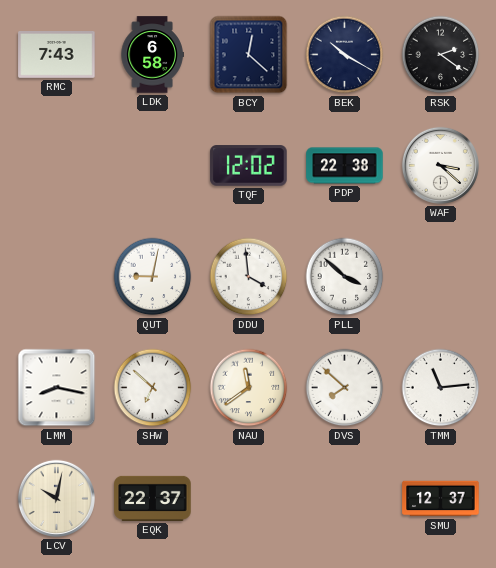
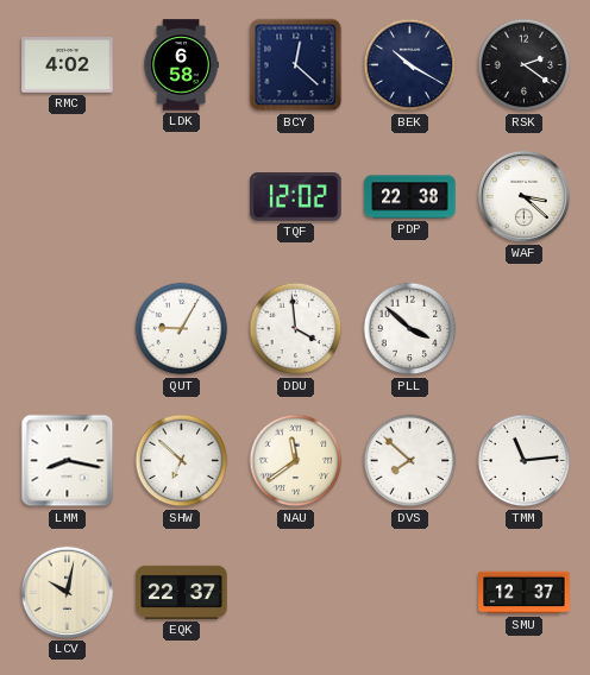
RMC: 7:43 -> 4:02
QUT: 9:02 -> 9:05
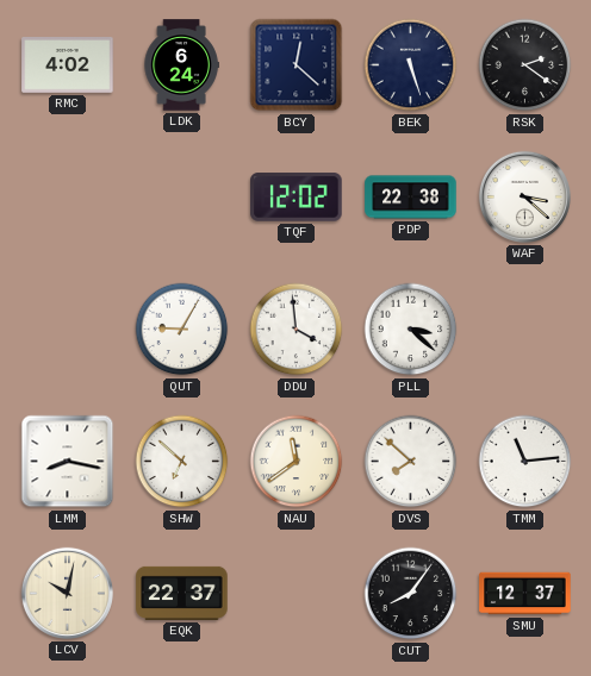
LDK: 6:58 -> 6:24
BEK: 10:20 -> 5:27
PLL: 3:52 -> 3:22
CUT: none -> 8:06
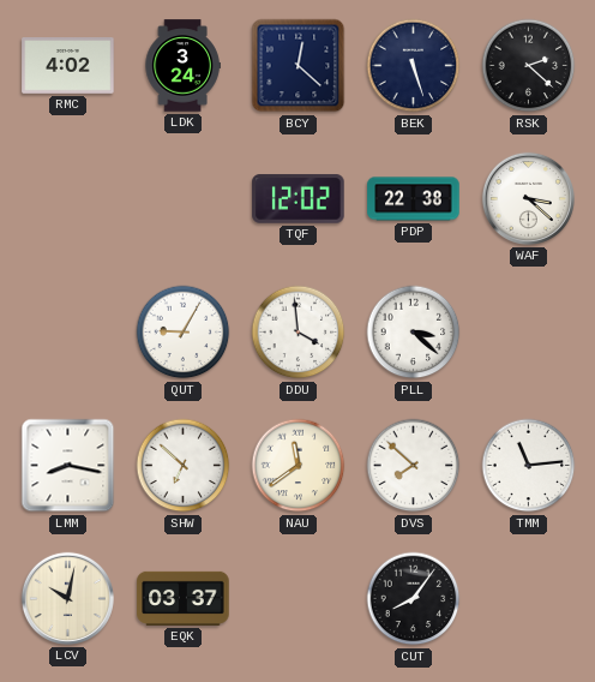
LDK: 6:24 -> 3:24
RSK: 2:21 -> 2:22
EQK: 22:37 -> 03:37
SMU: 12:37 -> none
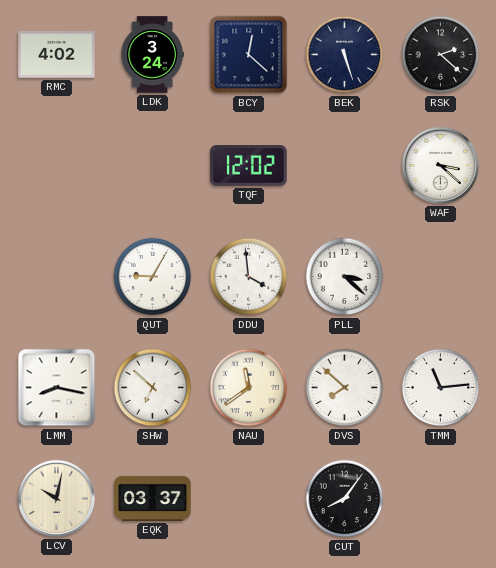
PDP: 22:38 -> none
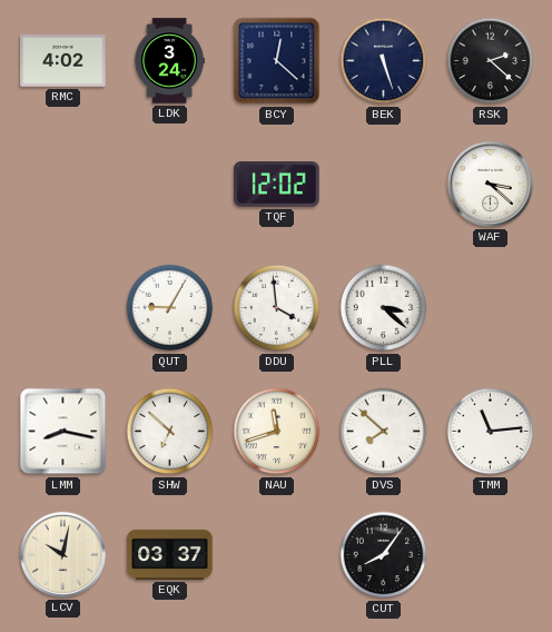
NAU: 11:39 -> 11:42
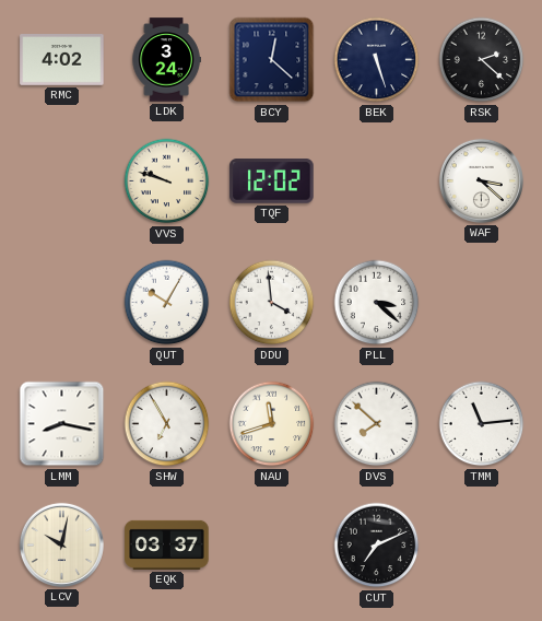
VVS: none -> 9:48
QUT: 9:05 -> 10:05
SHW: 6:52 -> 6:55
CUT: 8:06 -> 7:11
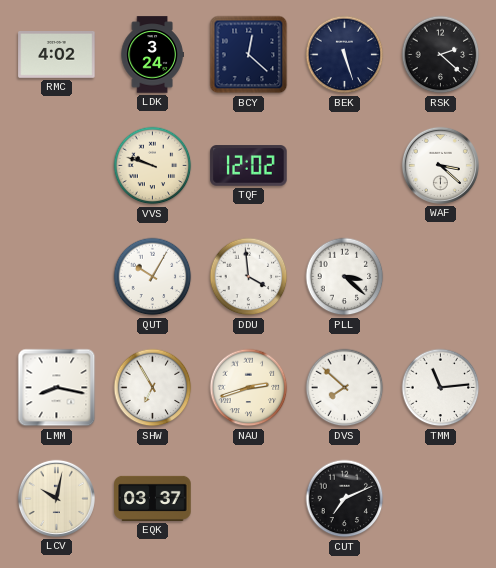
NAU: 11:42 -> 2:42
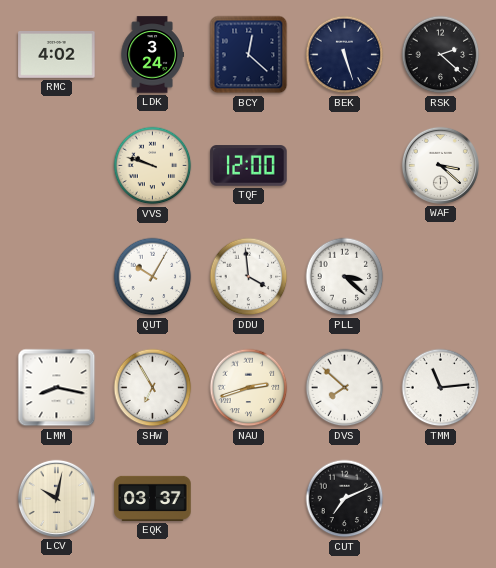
TQF: 12:02 -> 12:00
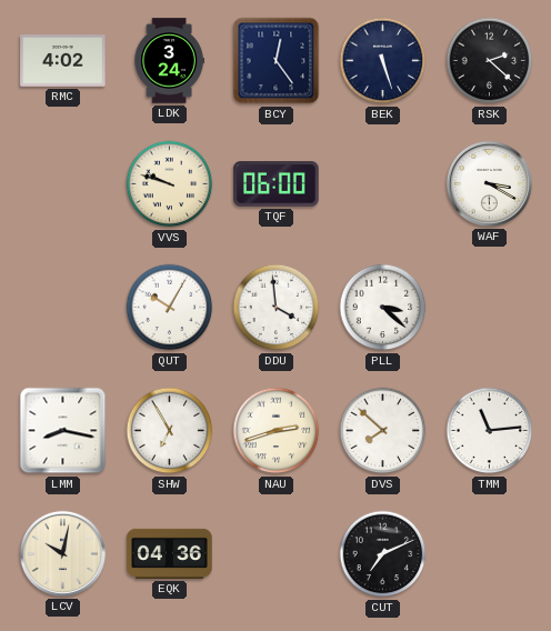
BCY: 12:22 -> 12:24
TQF: 12:00 -> 06:00
WAF: 3:22 -> 3:20
EQK: 03:37 -> 04:36
